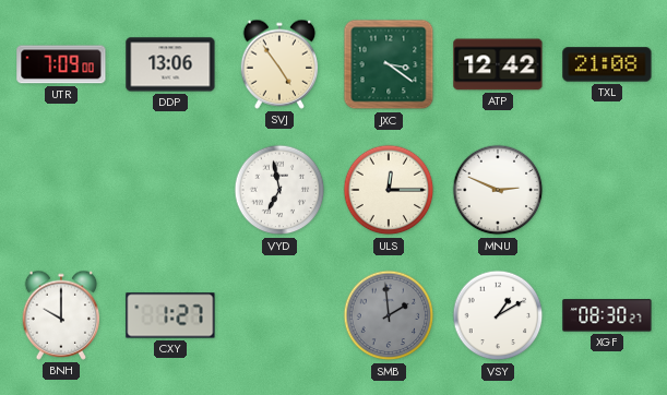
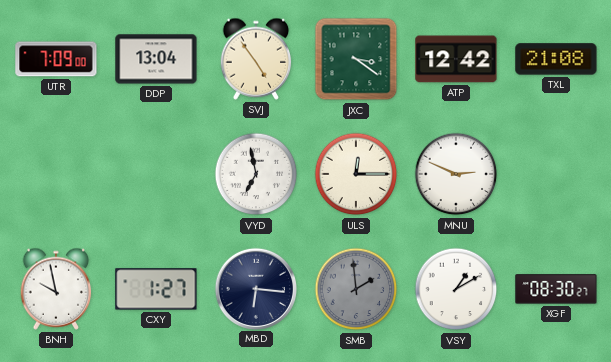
DDP: 13:06 -> 13:04
BNH: 10:00 -> 9:58
MBD: none -> 6:16
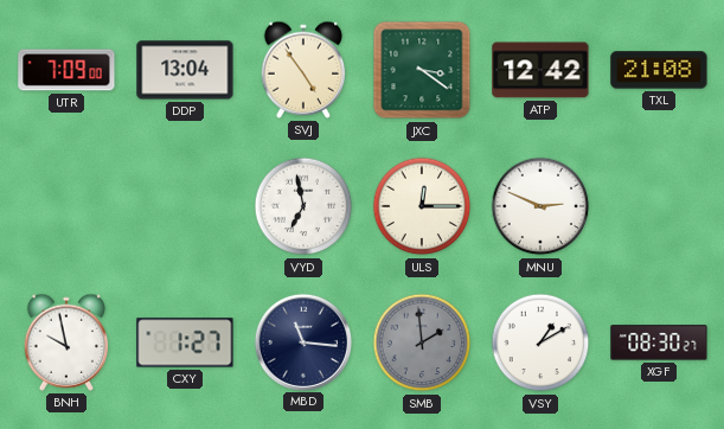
MBD: 6:16 -> 11:16
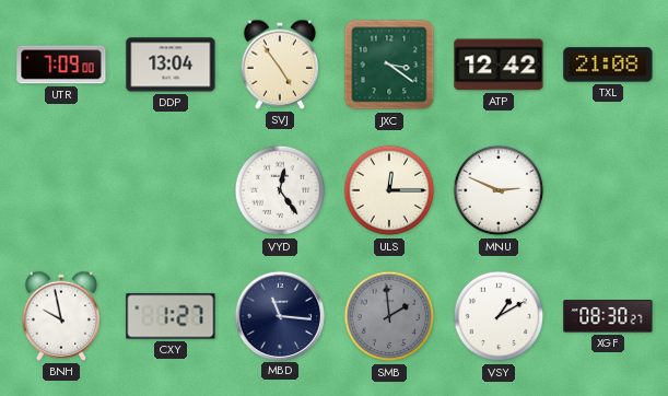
VYD: 6:58 -> 12:24
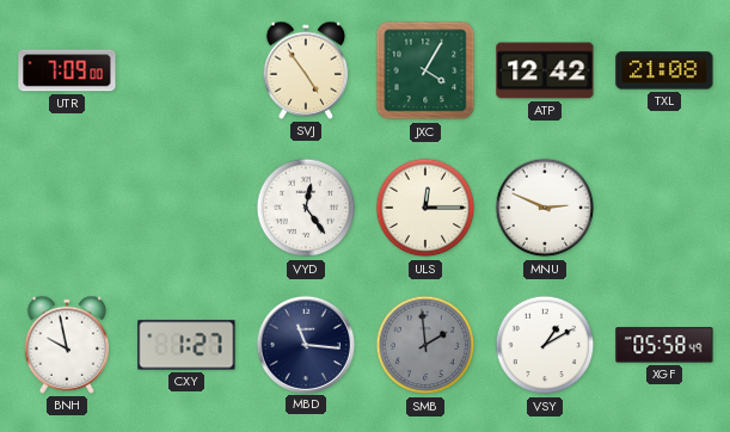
DDP: 13:04 -> none
JXC: 3:21 -> 4:05
XGF: 08:30 -> 05:58
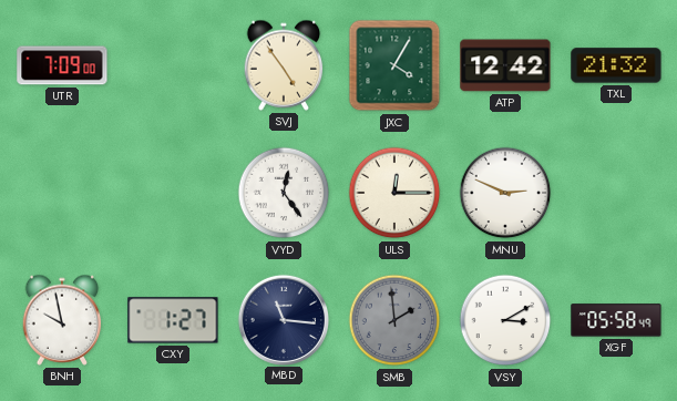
TXL: 21:08 -> 21:32
VSY: 1:10 -> 3:10
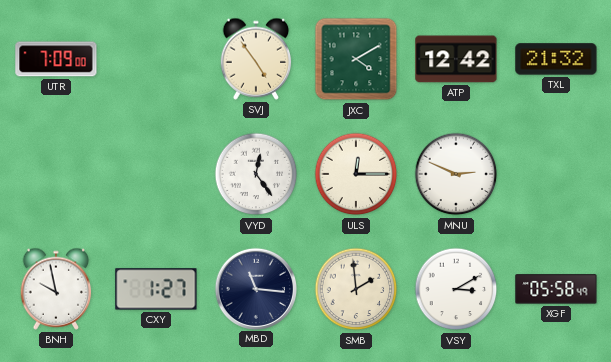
JXC: 4:05 -> 4:10
SMB dial: grey -> cream
